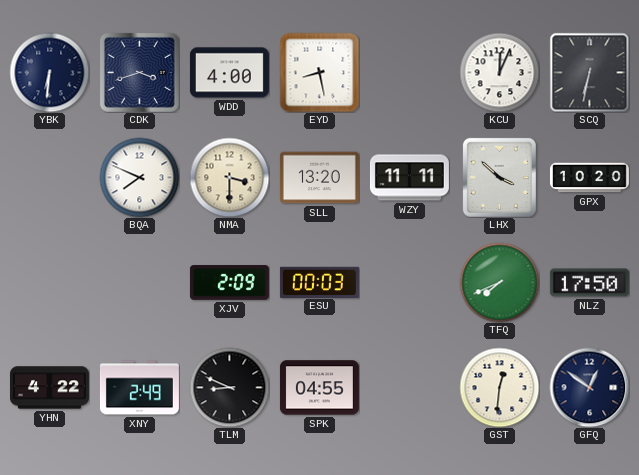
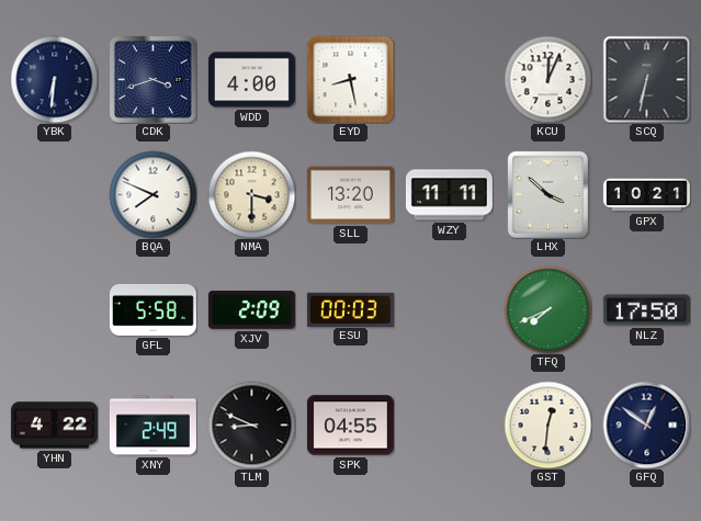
GPX: 10:20 -> 10:21
GFL: none -> 5:58
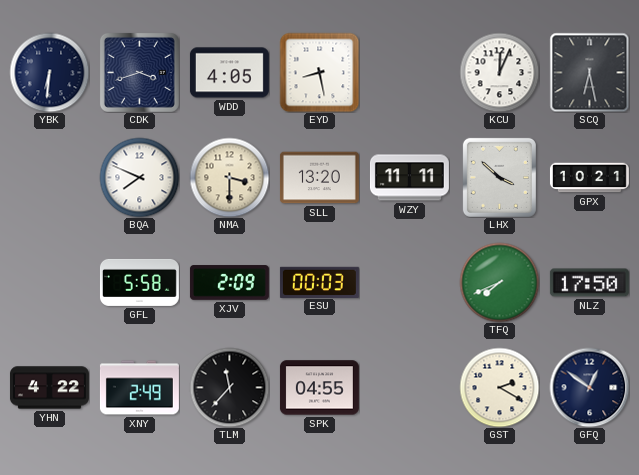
WDD: 4:00 -> 4:05
SCQ: 6:32 -> 6:28
TLM: 8:49 -> 11:37
GST: 12:31 -> 2:20
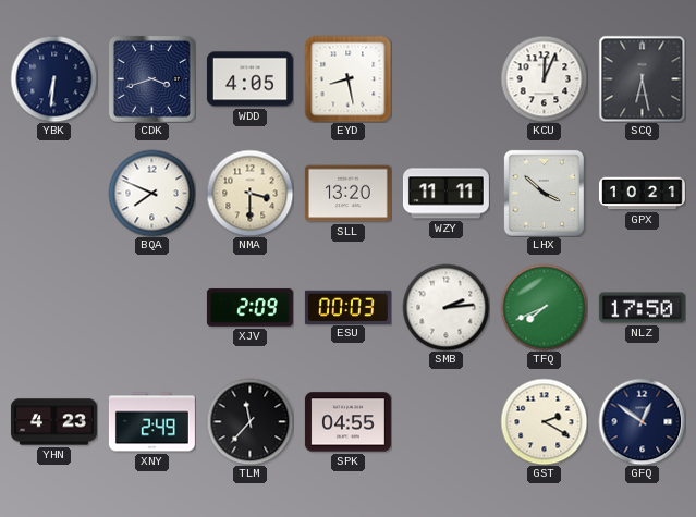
GFL: 5:58 -> none
SMB: none -> 2:14
YHN: 4:22 -> 4:23
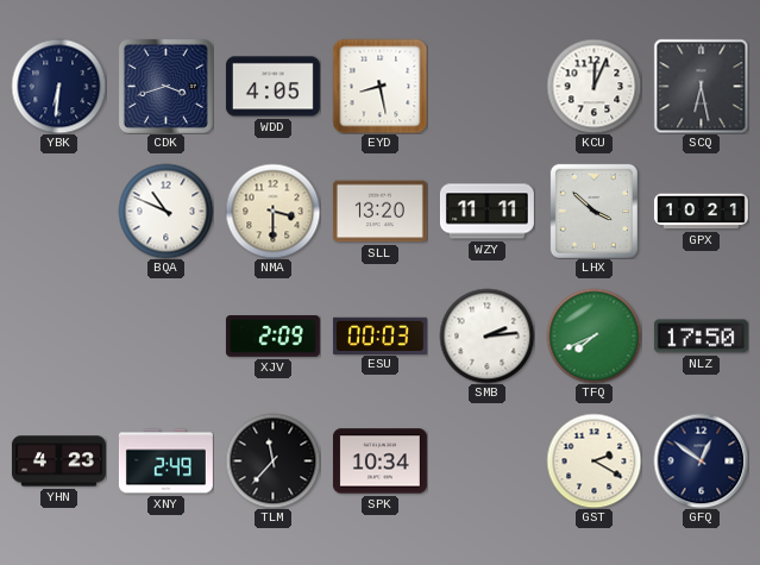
BQA: 7:49 -> 10:49
SPK: 04:55 -> 10:34
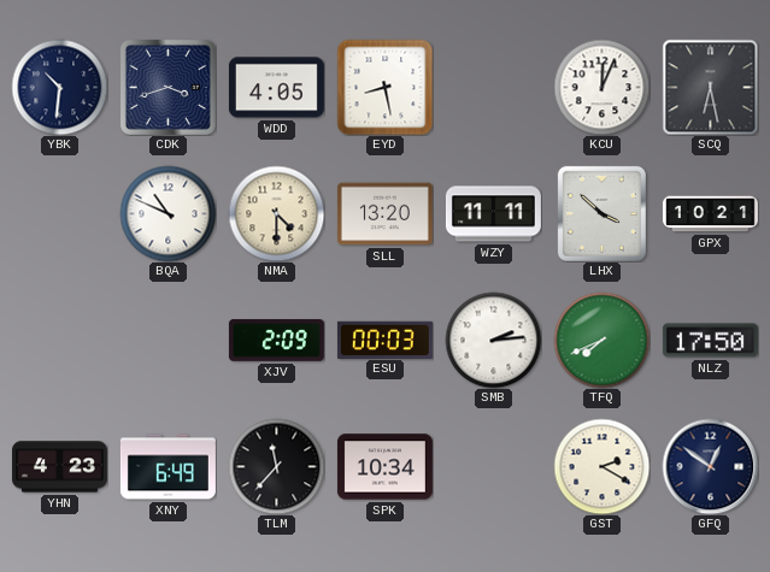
YBK: 6:31 -> 10:31
NMA: 3:30 -> 4:30
XNY: 2:49 -> 6:49
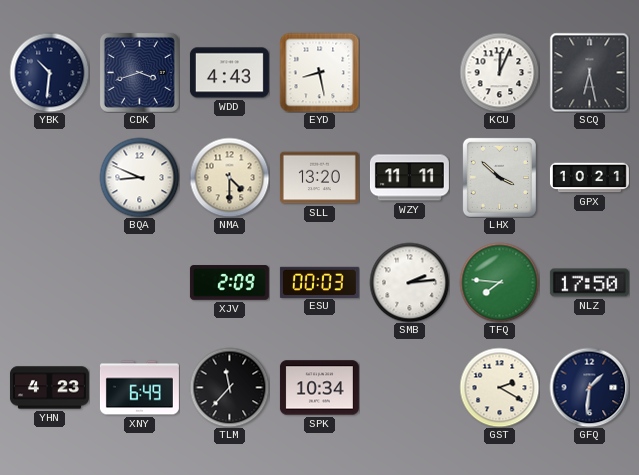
WDD: 4:05 -> 4:43
BQA: 10:49 -> 8:49
TFQ: 7:41 -> 7:46
GFQ: 12:51 -> 1:31
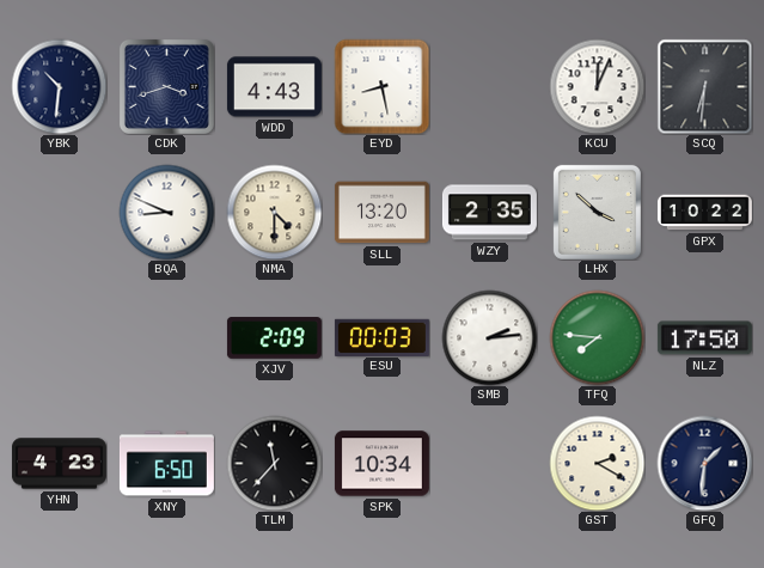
SCQ: 6:28 -> 6:31
WZY: 11:11 -> 2:35
GPX: 10:21 -> 10:22
XNY: 6:49 -> 6:50
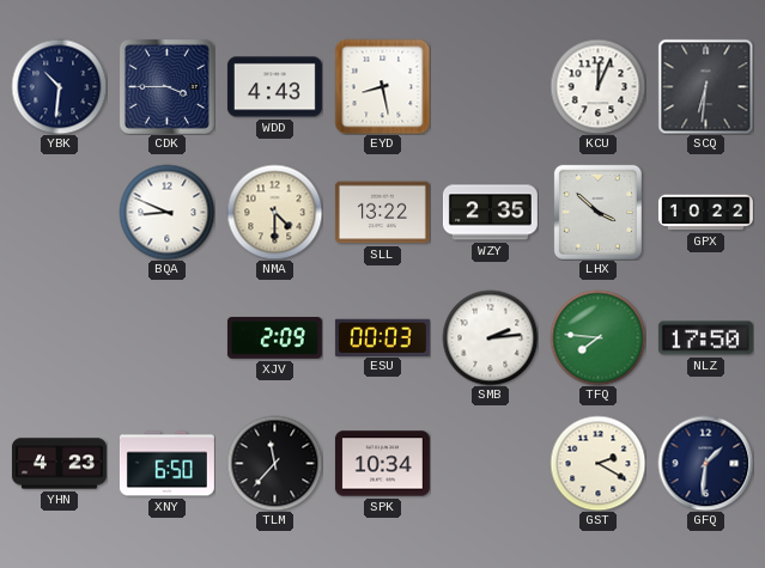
CDK: 3:42 -> 3:45
SLL: 13:20 -> 13:22
